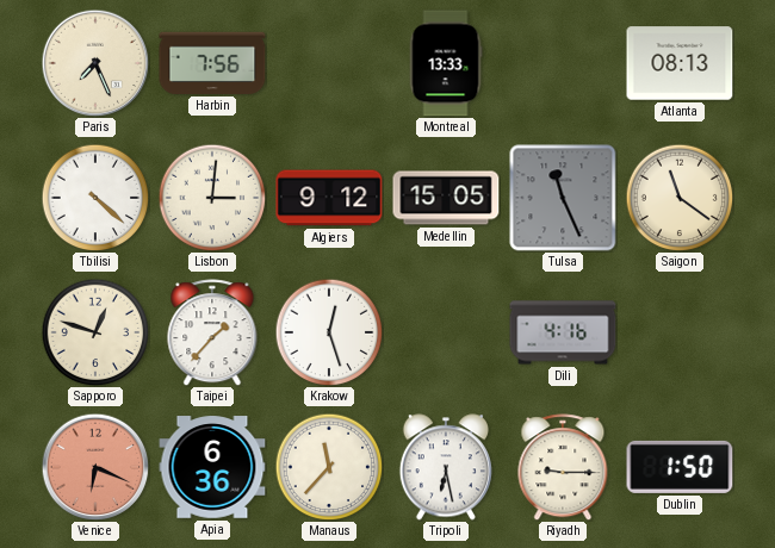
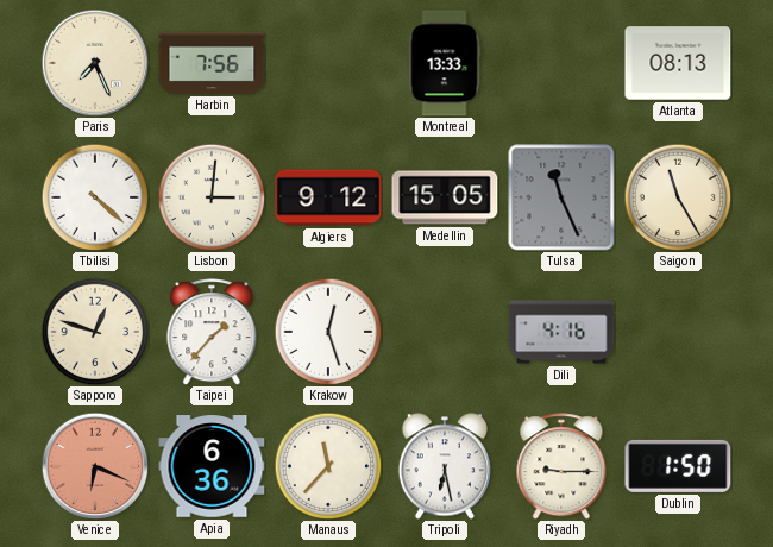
Saigon: 11:21 -> 11:25
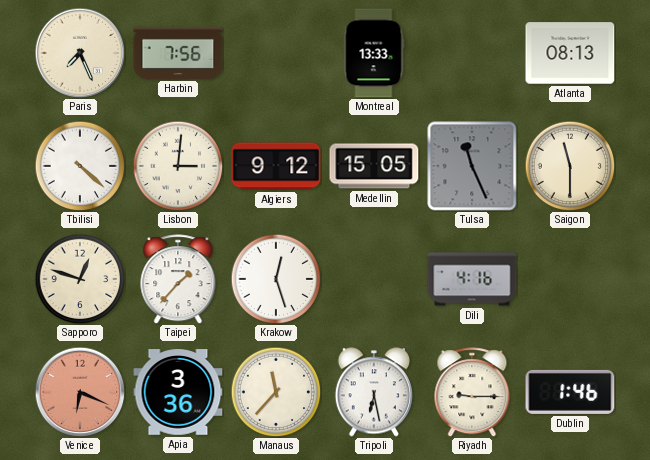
Saigon: 11:25 -> 11:30
Apia: 6:36 -> 3:36
Dublin: 1:50 -> 1:46
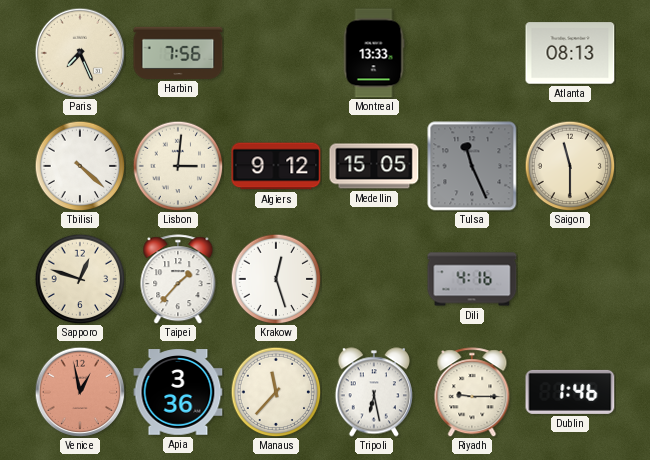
Venice: 6:19 -> 12:58
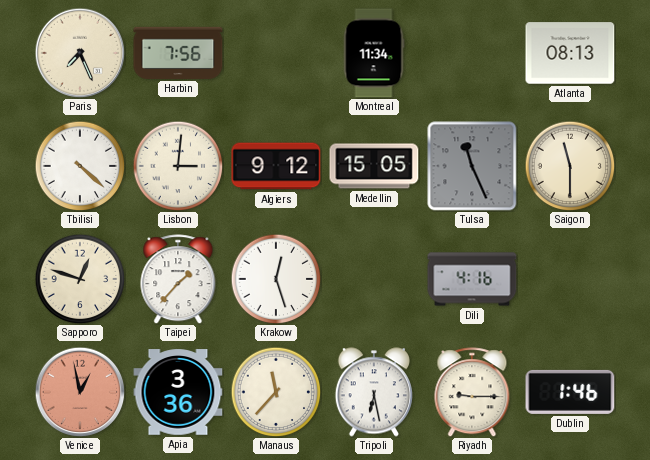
Montreal: 13:33 -> 11:34
